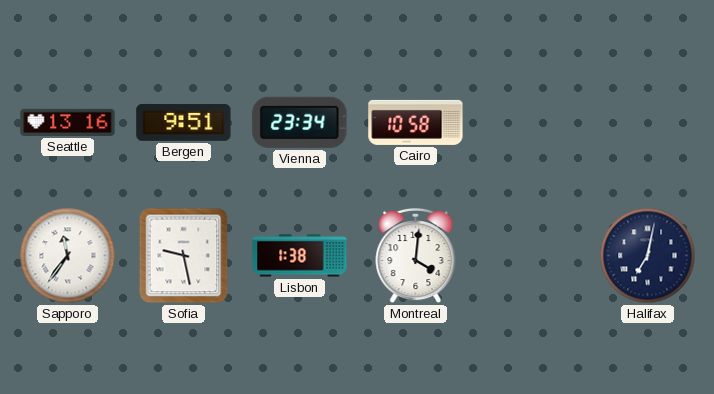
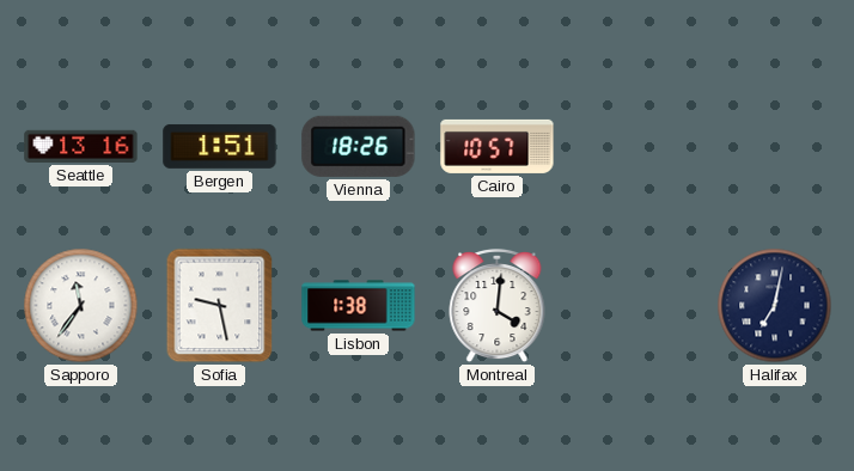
Bergen: 9:51 -> 1:51
Vienna: 23:34 -> 18:26
Cairo: 10:58 -> 10:57
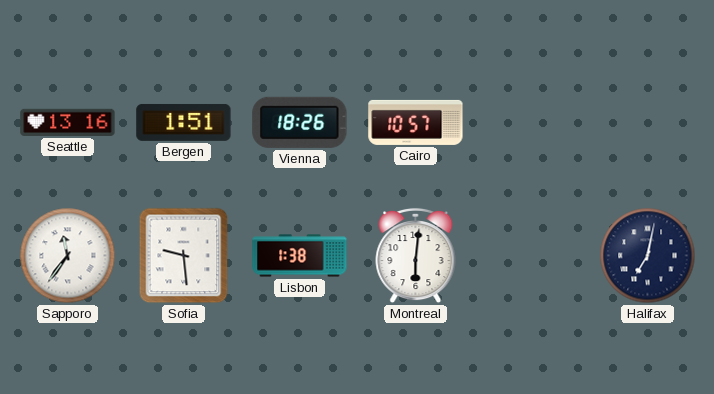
Sofia: 9:28 -> 9:29
Montreal: 4:01 -> 6:01
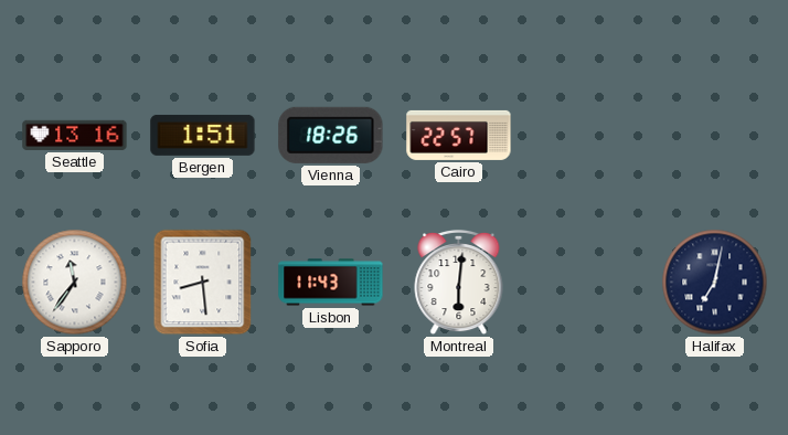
Cairo: 10:57 -> 22:57
Sofia: 9:29 -> 8:29
Lisbon: 1:38 -> 11:43
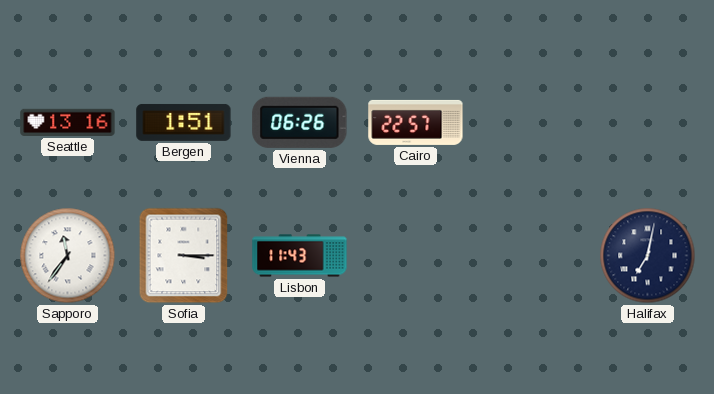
Vienna: 18:26 -> 06:26
Sofia: 8:29 -> 3:15
Montreal: 6:01 -> none
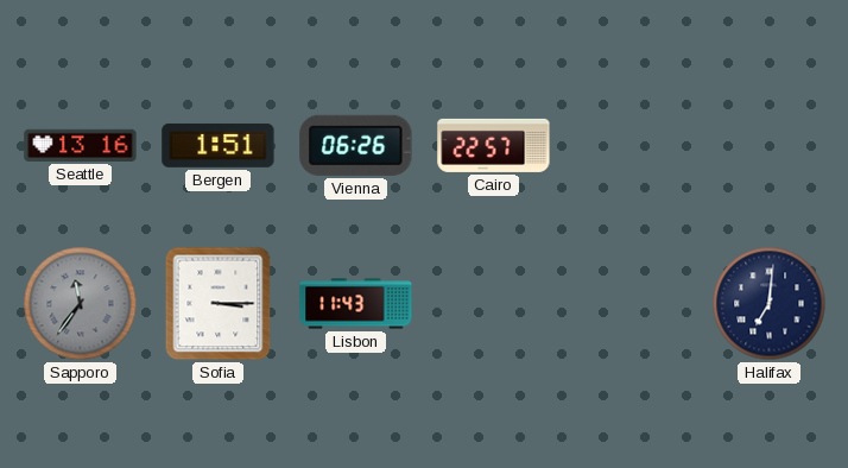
Sapporo dial: white -> grey
Halifax: 7:02 -> 7:01
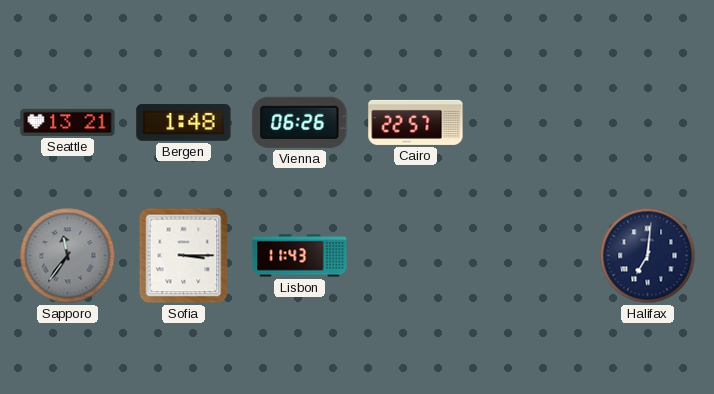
Seattle: 13:16 -> 13:21
Bergen: 1:51 -> 1:48
